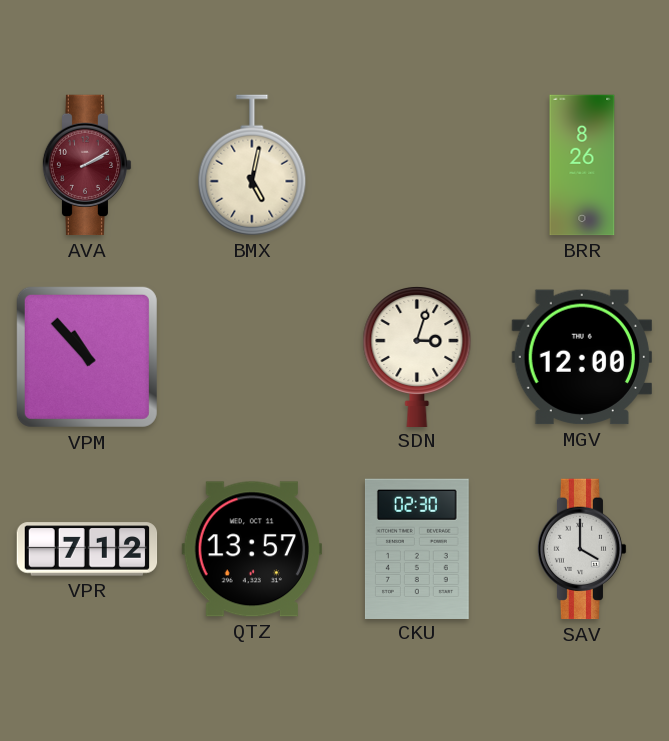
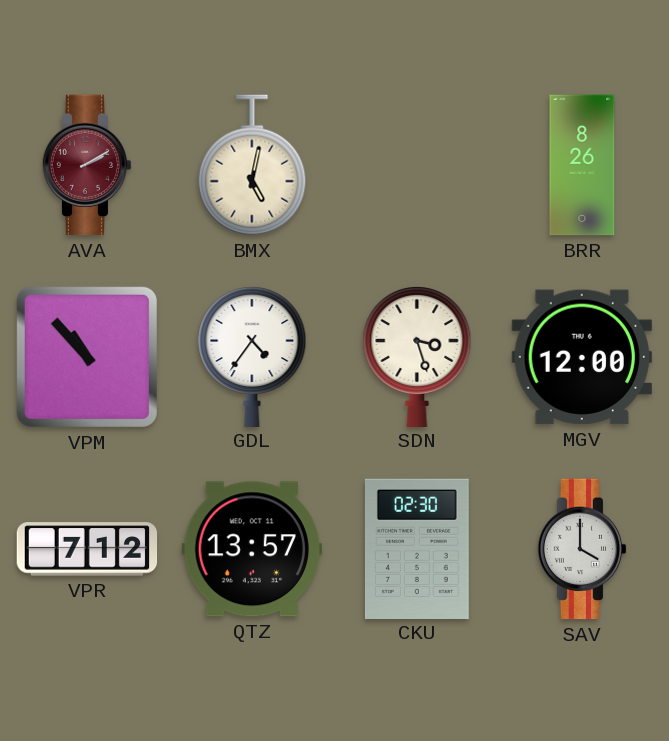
GDL: none -> 4:36
SDN: 3:03 -> 3:27
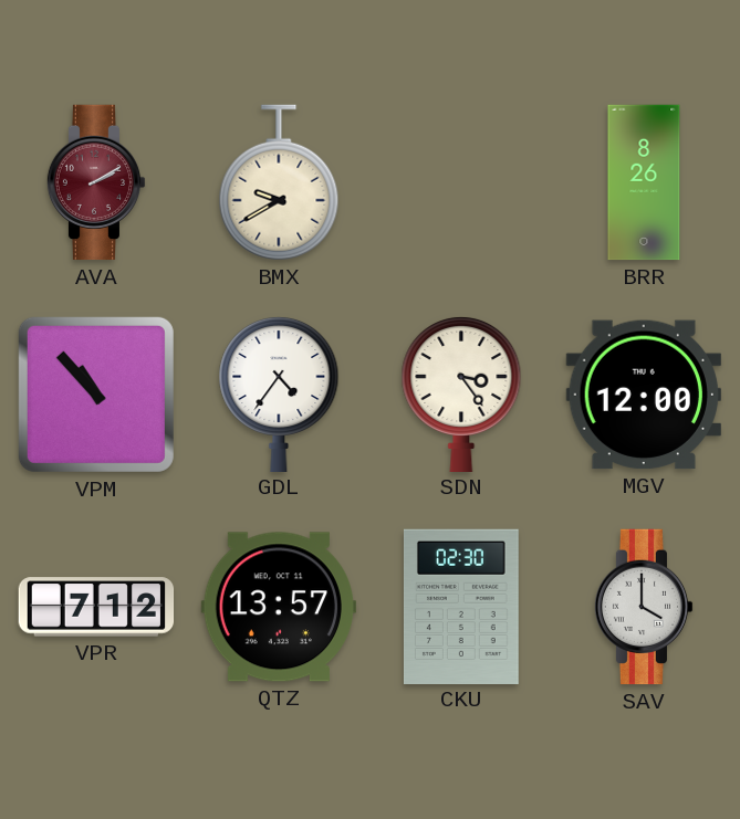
BMX: 5:02 -> 9:40
SDN: 3:27 -> 3:24
